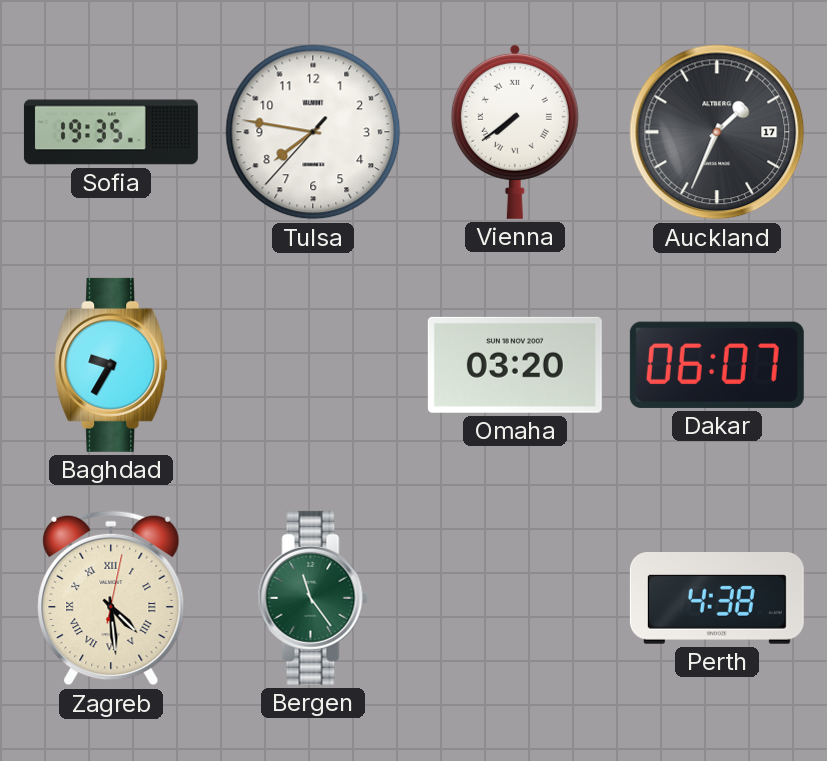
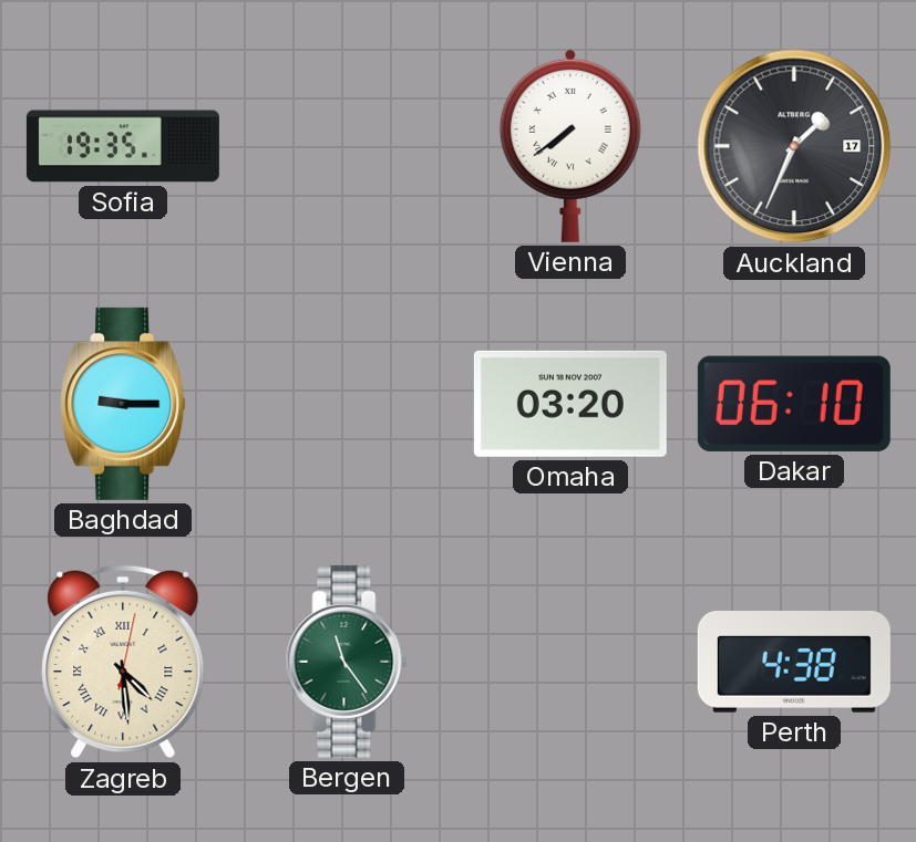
Tulsa: 7:46 -> none
Baghdad: 9:35 -> 9:15
Dakar: 06:07 -> 06:10
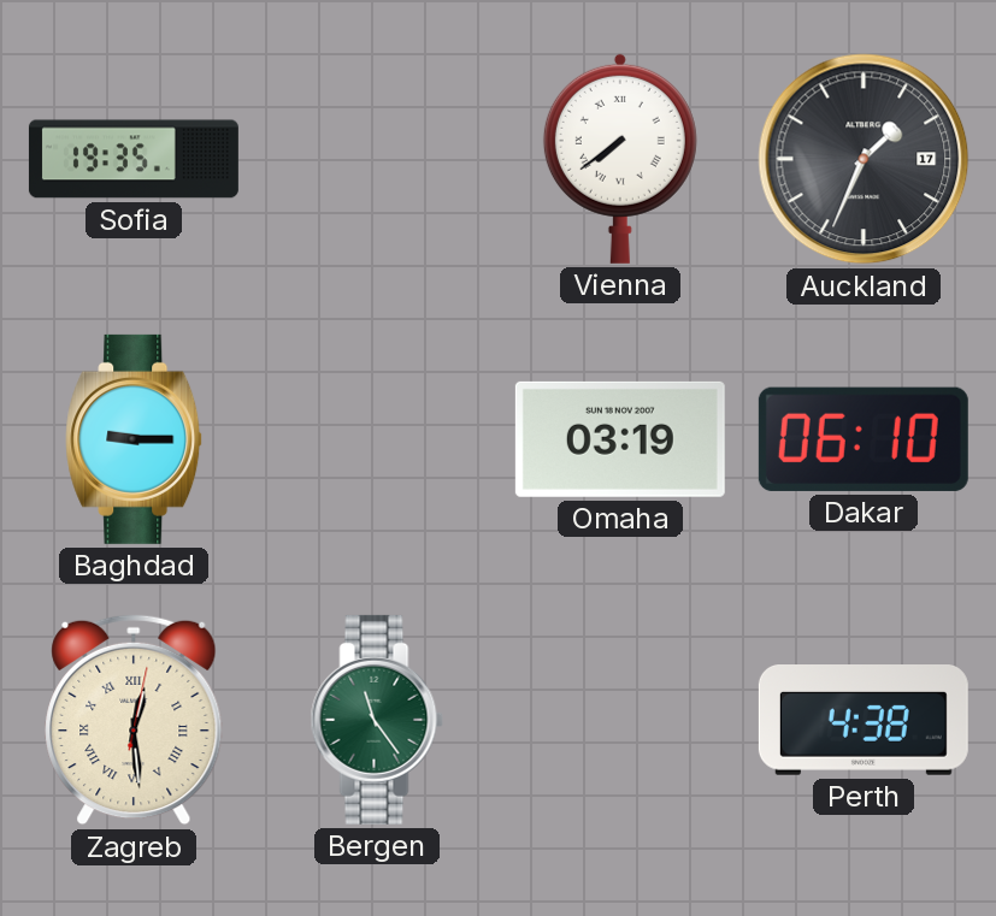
Omaha: 03:20 -> 03:19
Zagreb: 4:29 -> 12:29
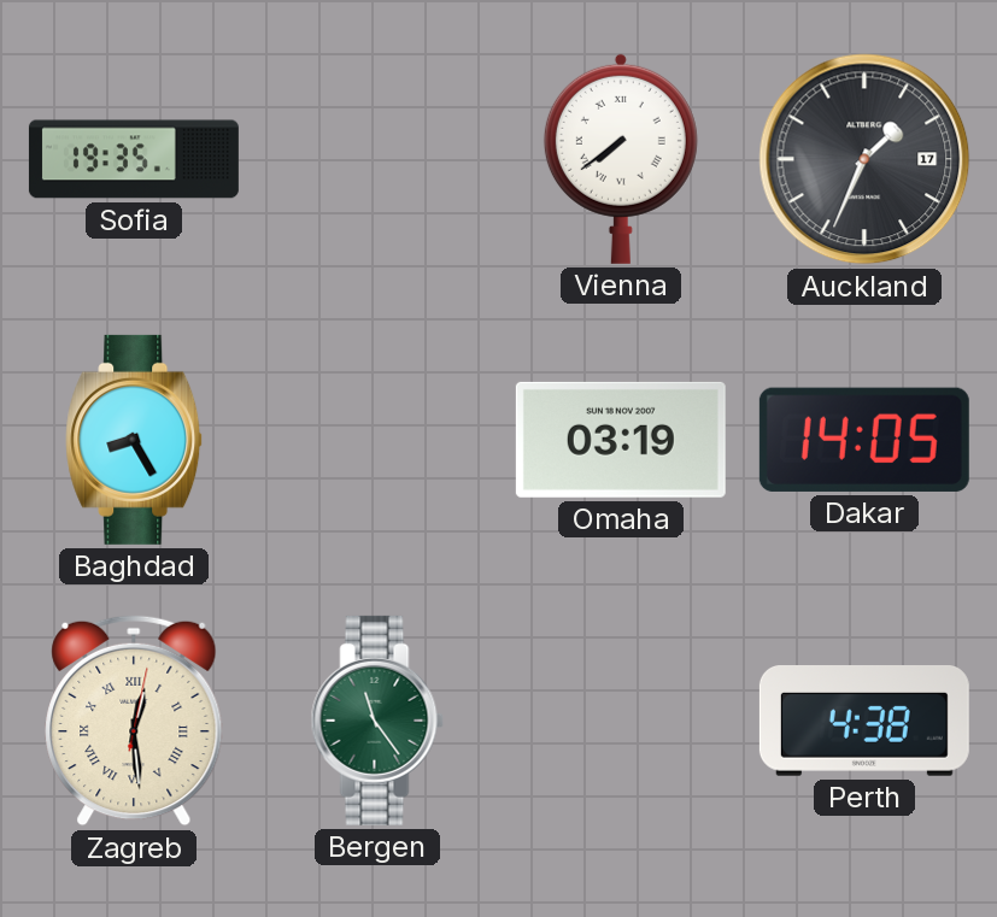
Baghdad: 9:15 -> 8:25
Dakar: 06:10 -> 14:05
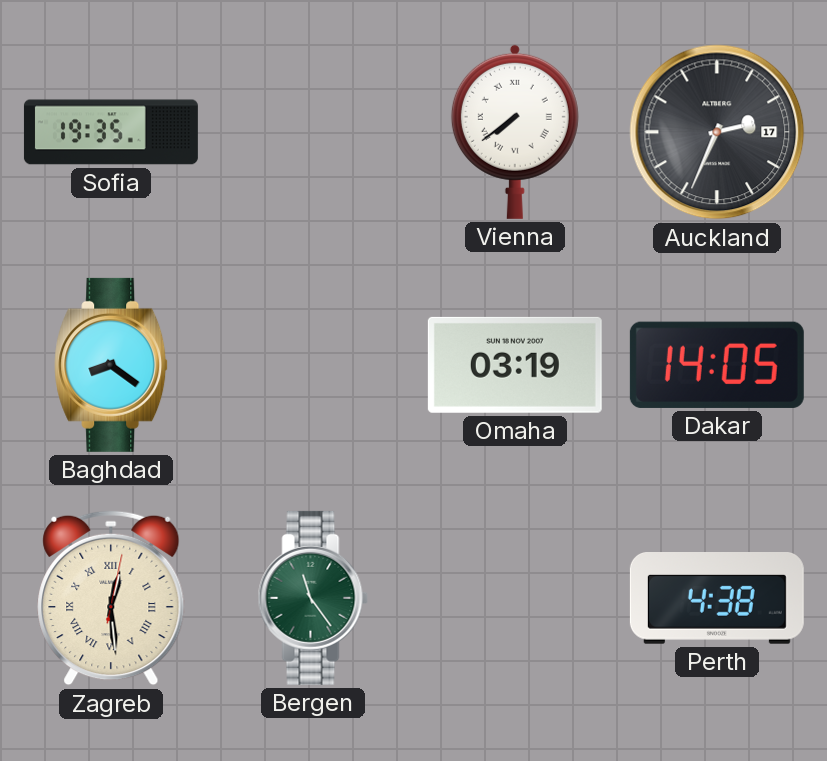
Auckland: 1:34 -> 2:34
Baghdad: 8:25 -> 8:21
